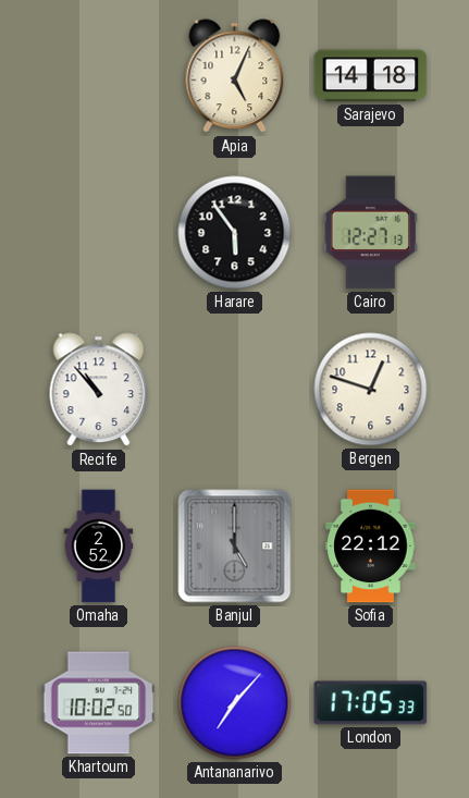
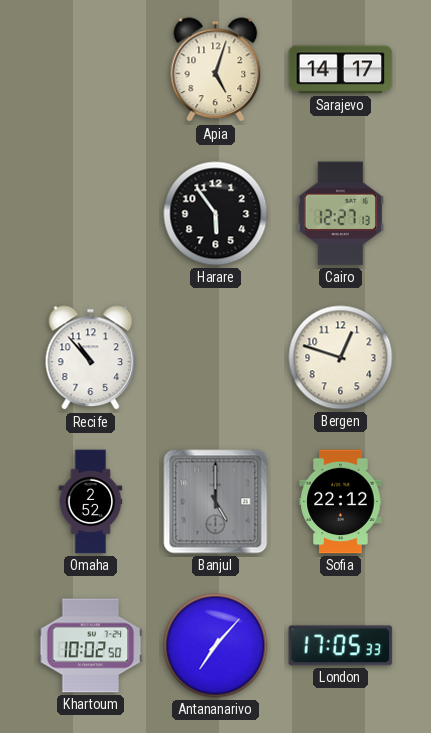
Apia: 5:04 -> 5:03
Sarajevo: 14:18 -> 14:17
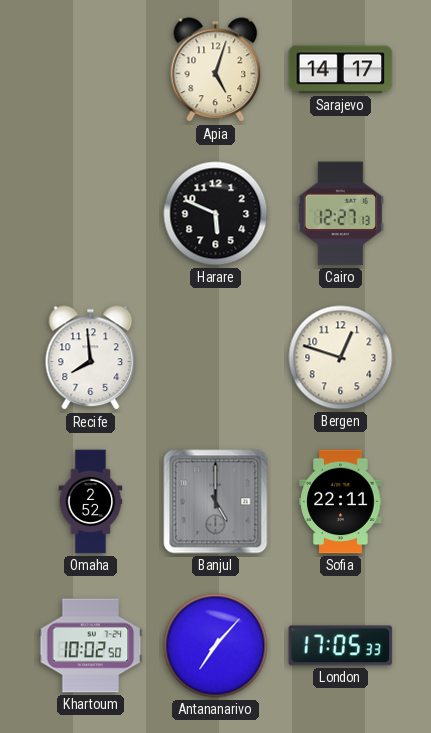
Harare: 5:54 -> 5:49
Recife: 10:53 -> 7:59
Sofia: 22:12 -> 22:11
